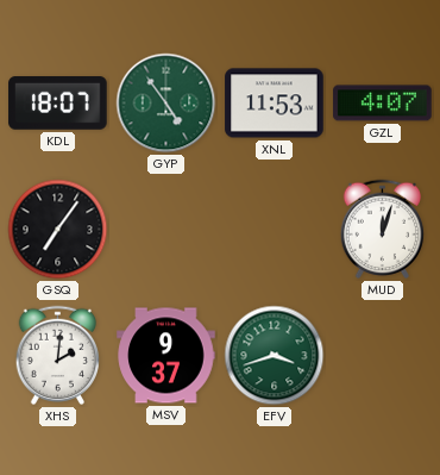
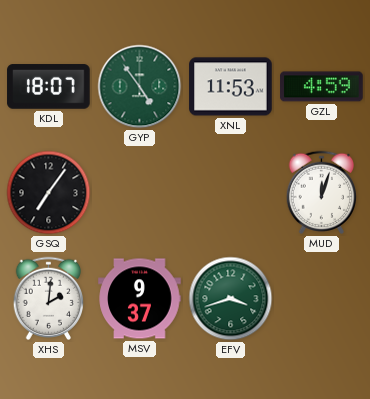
GZL: 4:07 -> 4:59
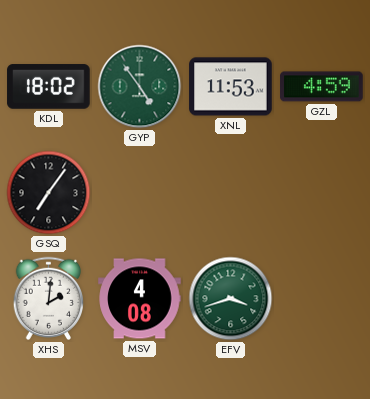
KDL: 18:07 -> 18:02
MUD: 12:03 -> none
MSV: 9:37 -> 4:08
